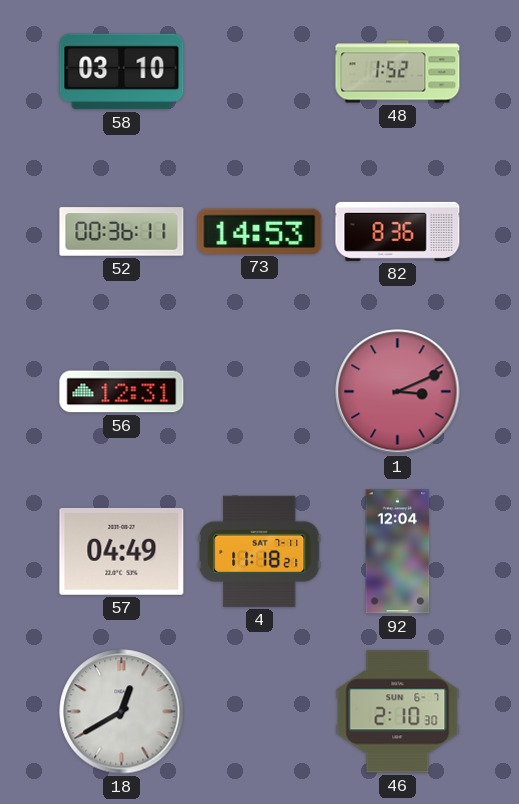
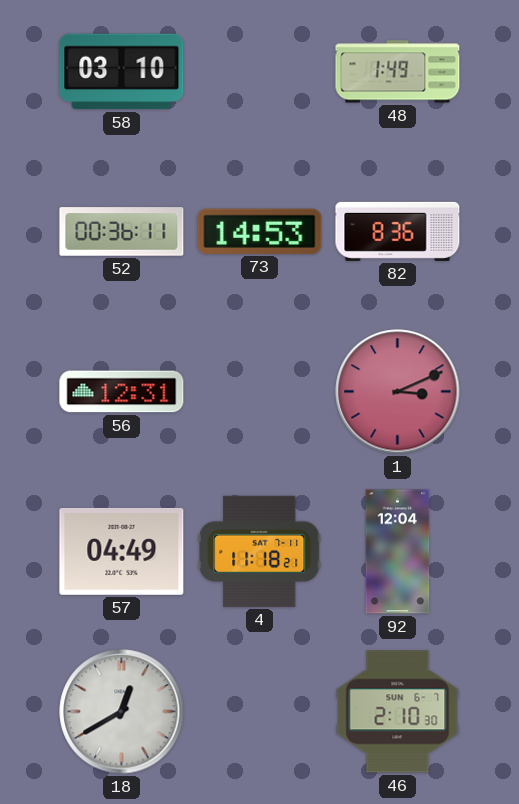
48: 1:52 -> 1:49
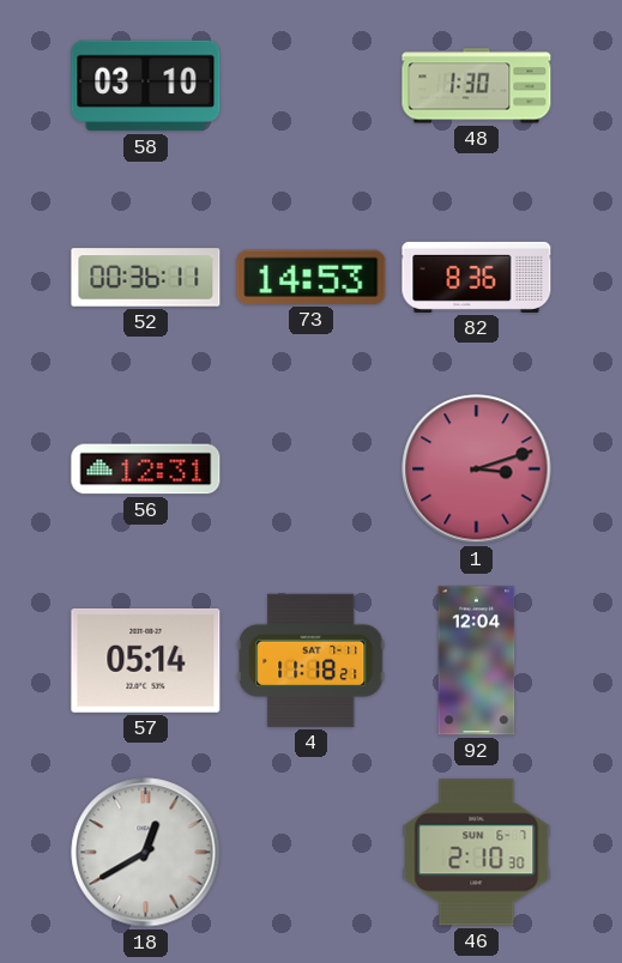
48: 1:49 -> 1:30
1: 3:11 -> 3:12
57: 04:49 -> 05:14
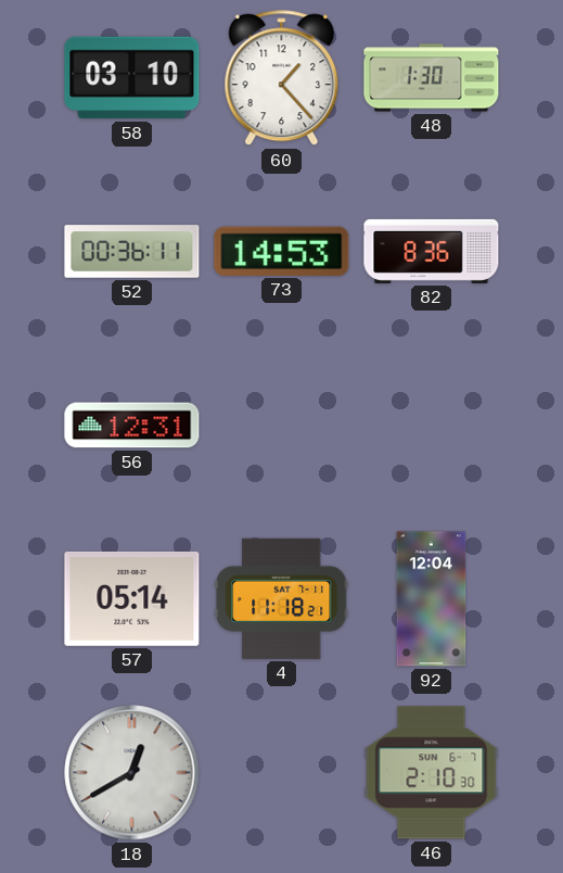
60: none -> 1:23
1: 3:12 -> none
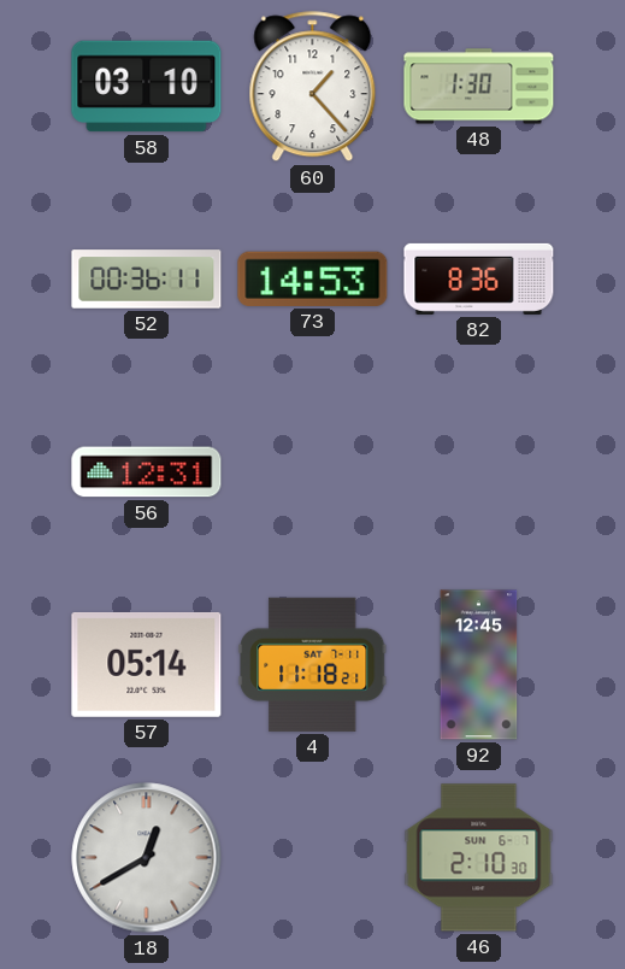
92: 12:04 -> 12:45
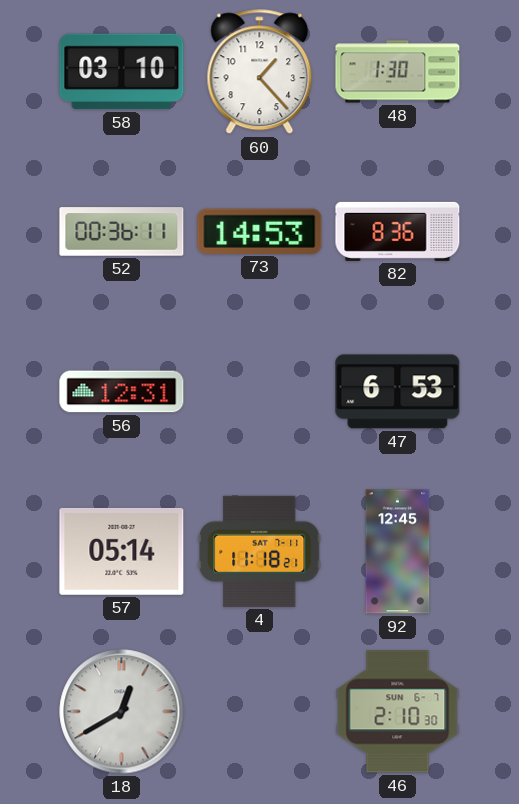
47: none -> 6:53
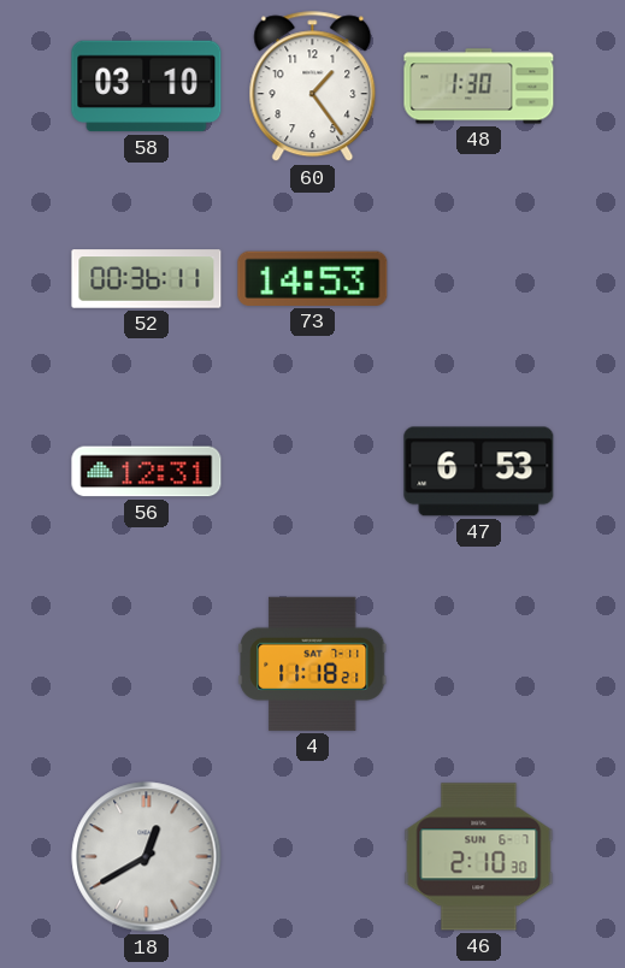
60: 1:23 -> 1:24
82: 8:36 -> none
57: 05:14 -> none
92: 12:45 -> none
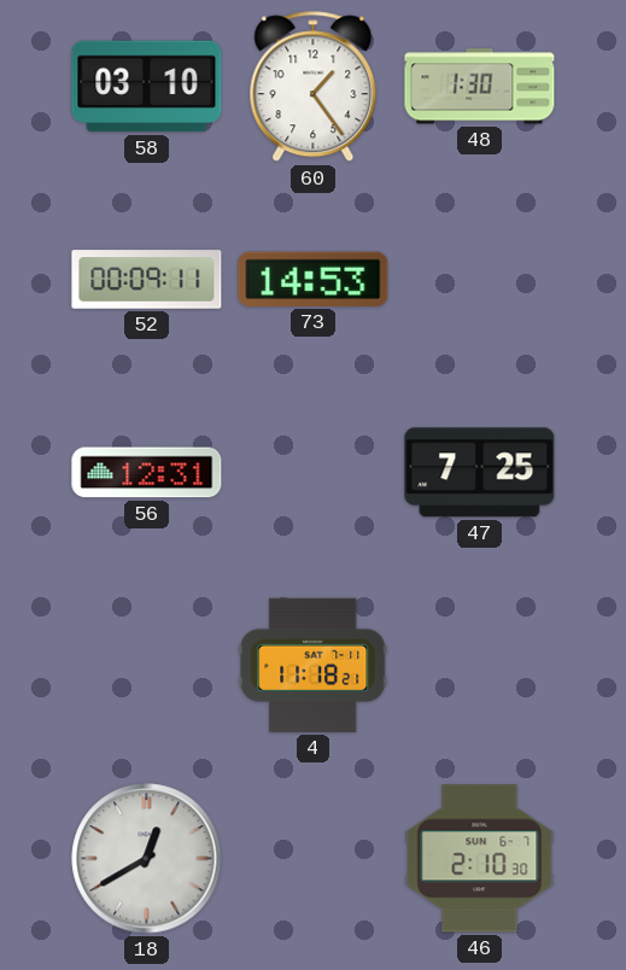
52: 00:36 -> 00:09
47: 6:53 -> 7:25
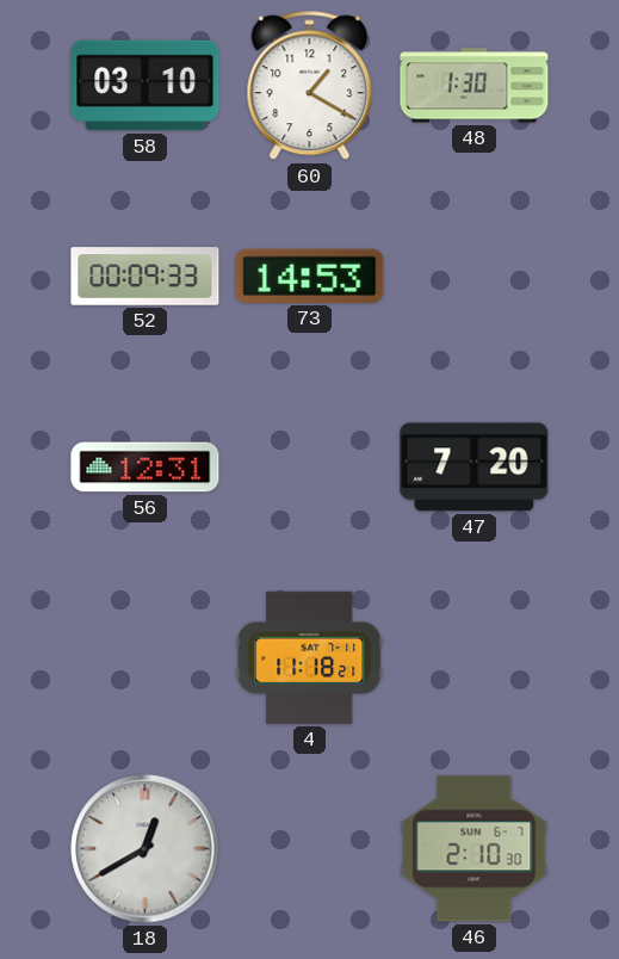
60: 1:24 -> 1:20
52: 00:09:11 -> 00:09:33
47: 7:25 -> 7:20
